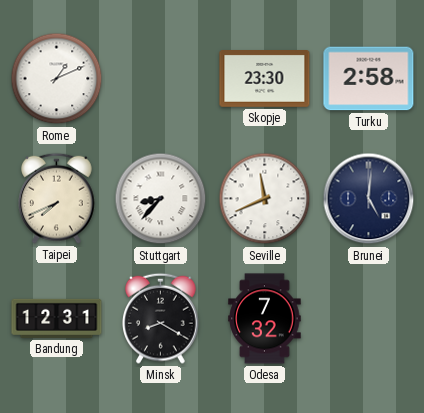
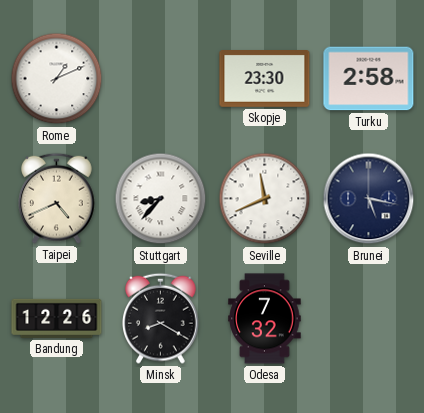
Taipei: 7:41 -> 4:41
Brunei: 5:01 -> 5:17
Bandung: 12:31 -> 12:26
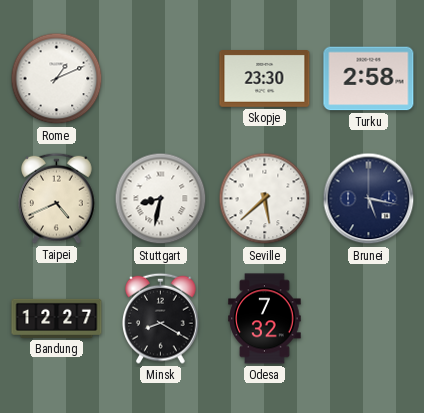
Stuttgart: 8:37 -> 8:32
Seville: 11:41 -> 5:38
Bandung: 12:26 -> 12:27
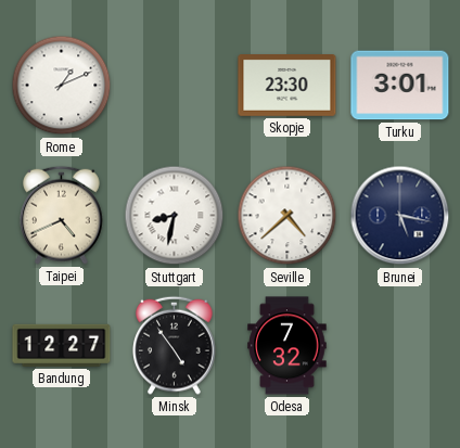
Turku: 2:58 -> 3:01
Seville: 5:38 -> 4:38
Minsk: 8:20 -> 4:54
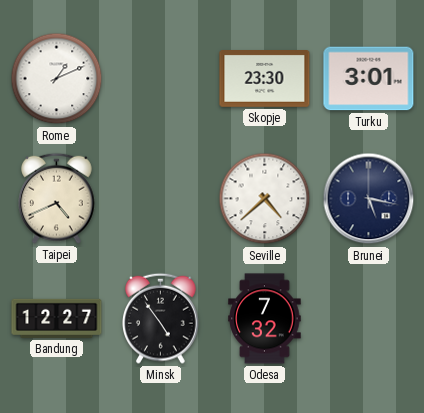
Stuttgart: 8:32 -> none
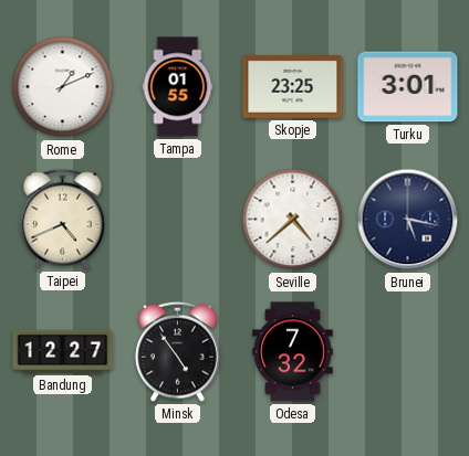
Tampa: none -> 01:55
Skopje: 23:30 -> 23:25
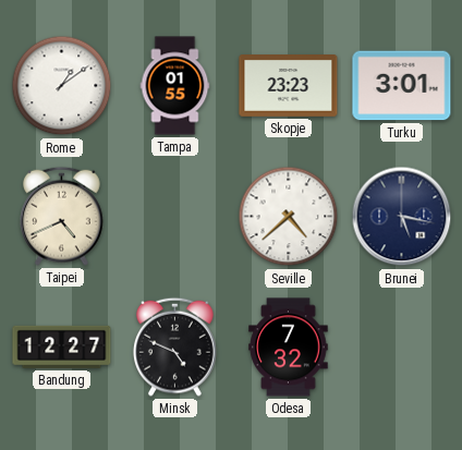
Rome: 1:11 -> 1:09
Skopje: 23:25 -> 23:23
Minsk: 4:54 -> 4:49
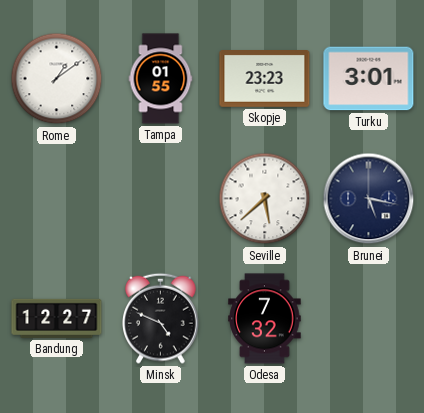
Taipei: 4:41 -> none
Seville: 4:38 -> 5:38
